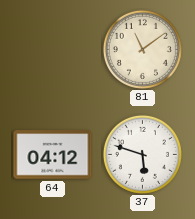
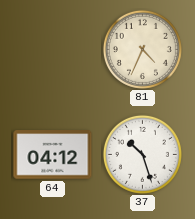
81: 11:09 -> 4:34
37: 5:48 -> 10:27
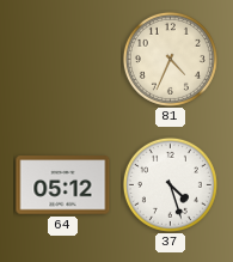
64: 04:12 -> 05:12
37: 10:27 -> 4:27
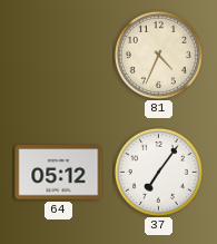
37: 4:27 -> 7:06
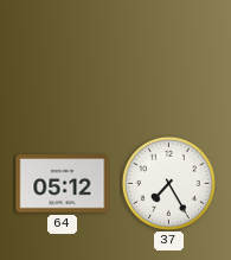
81: 4:34 -> none
37: 7:06 -> 7:25
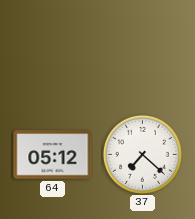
37: 7:25 -> 7:22
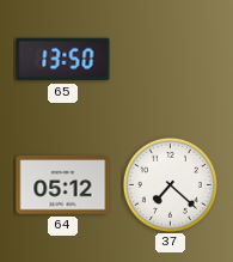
65: none -> 13:50
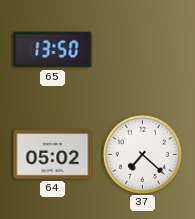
64: 05:12 -> 05:02
